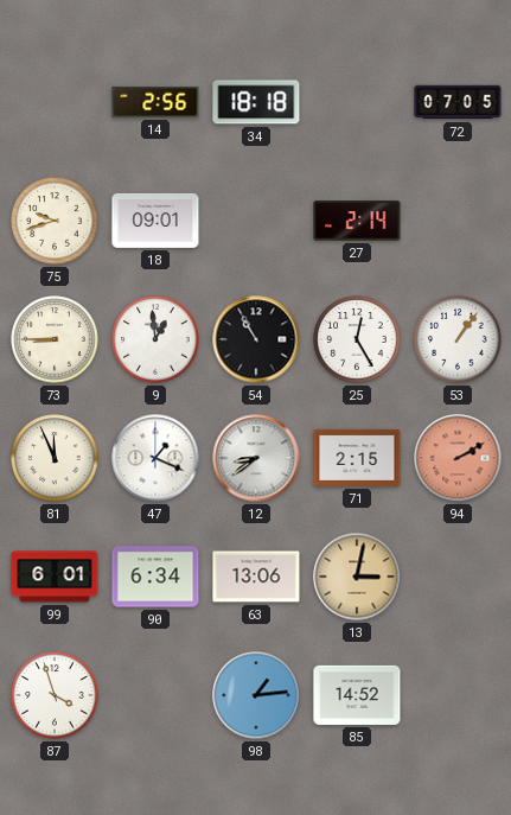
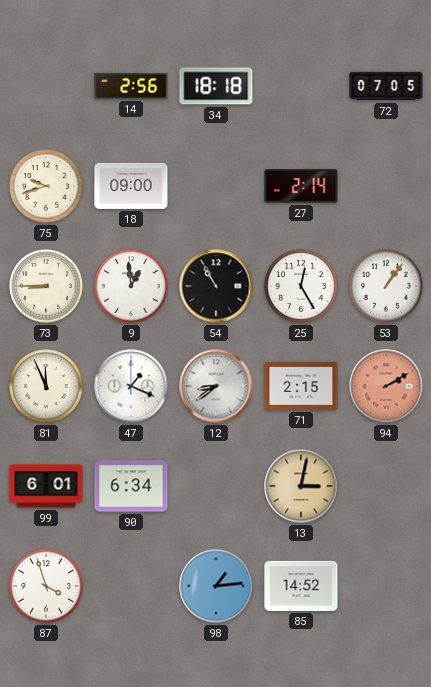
18: 09:01 -> 09:00
63: 13:06 -> none
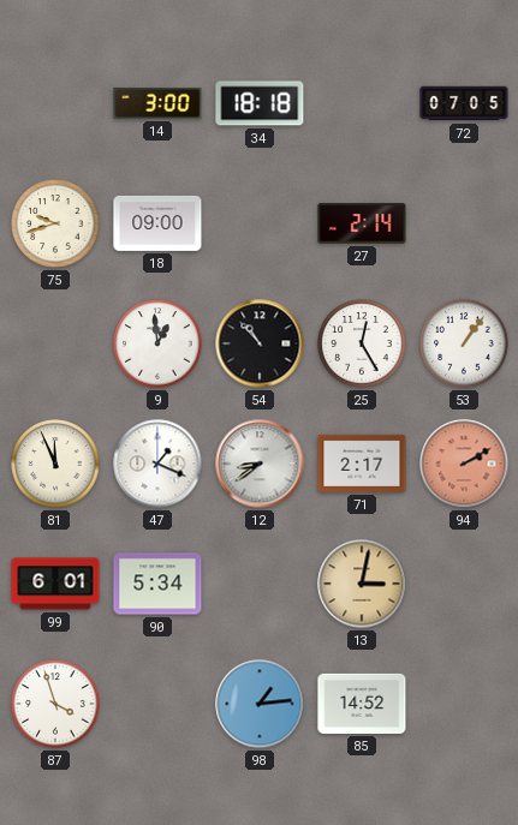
14: 2:56 -> 3:00
73: 8:45 -> none
54: 10:55 -> 10:53
71: 2:15 -> 2:17
90: 6:34 -> 5:34
